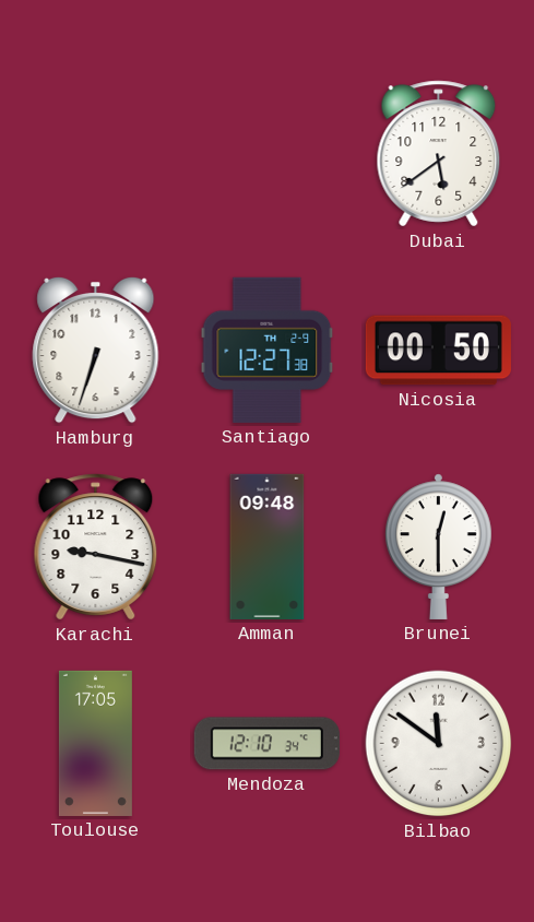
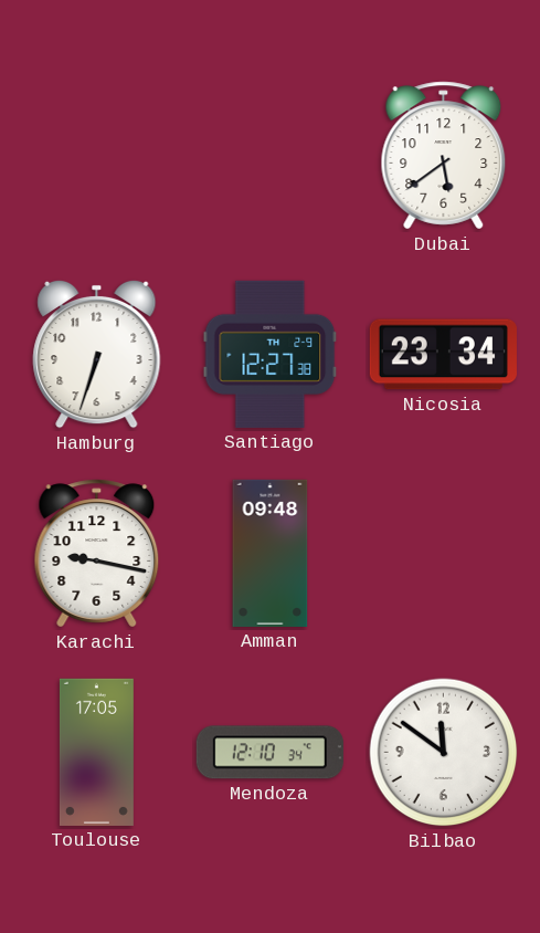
Nicosia: 00:50 -> 23:34
Brunei: 12:30 -> none
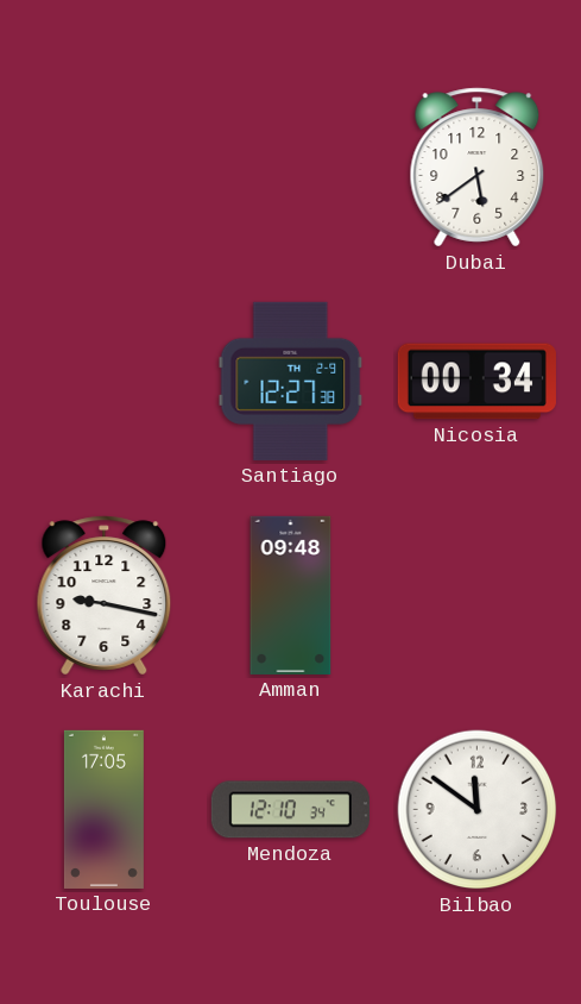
Hamburg: 6:33 -> none
Nicosia: 23:34 -> 00:34
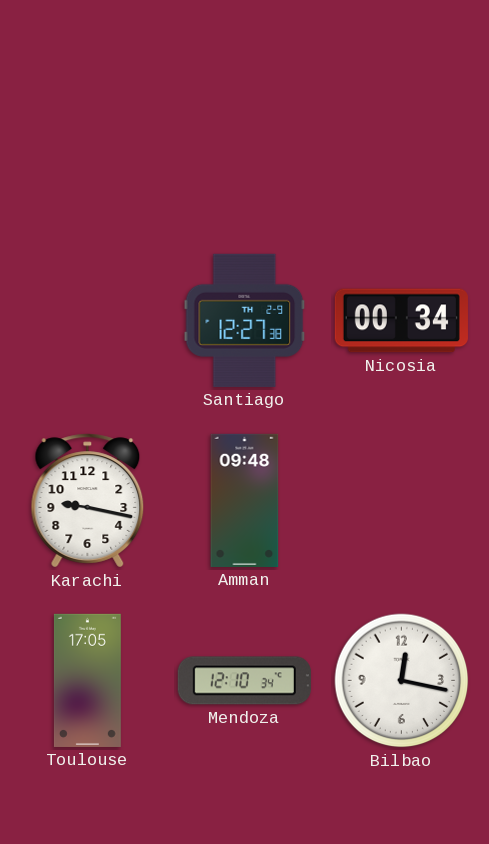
Dubai: 5:39 -> none
Bilbao: 11:51 -> 12:17
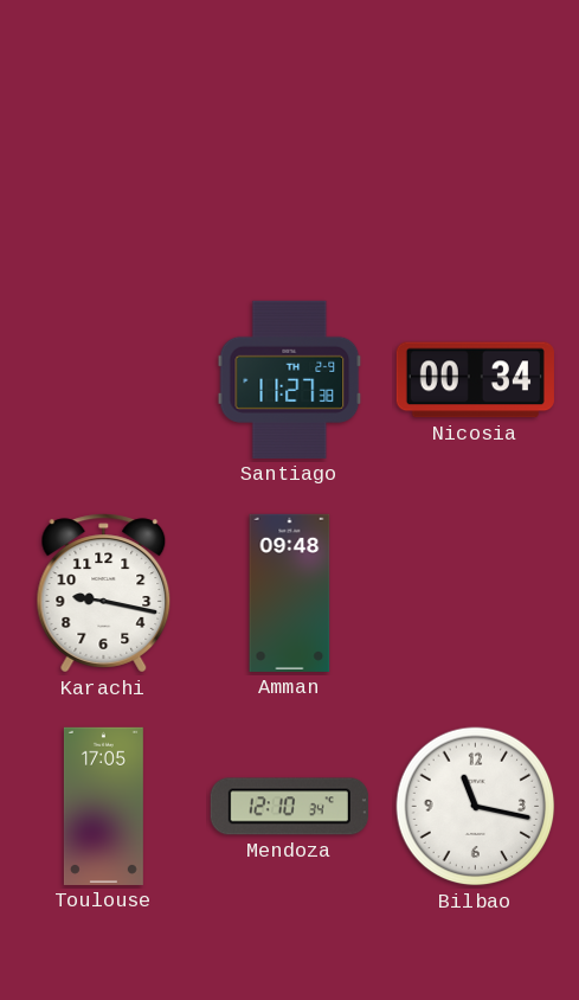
Santiago: 12:27 -> 11:27
Bilbao: 12:17 -> 11:17
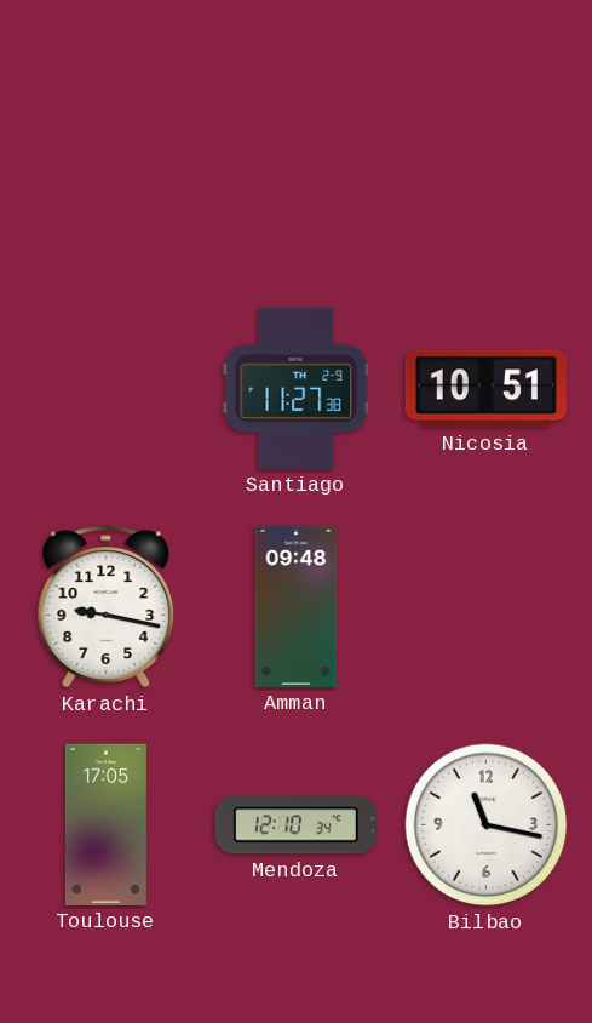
Nicosia: 00:34 -> 10:51
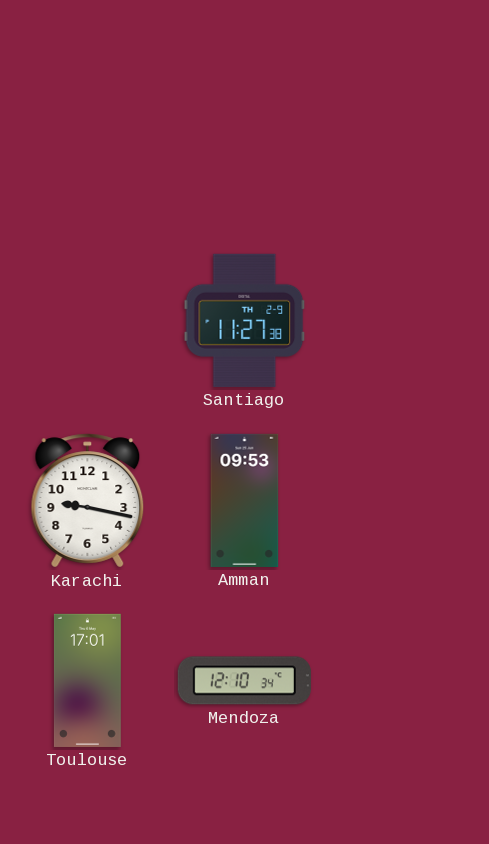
Nicosia: 10:51 -> none
Amman: 09:48 -> 09:53
Toulouse: 17:05 -> 17:01
Bilbao: 11:17 -> none
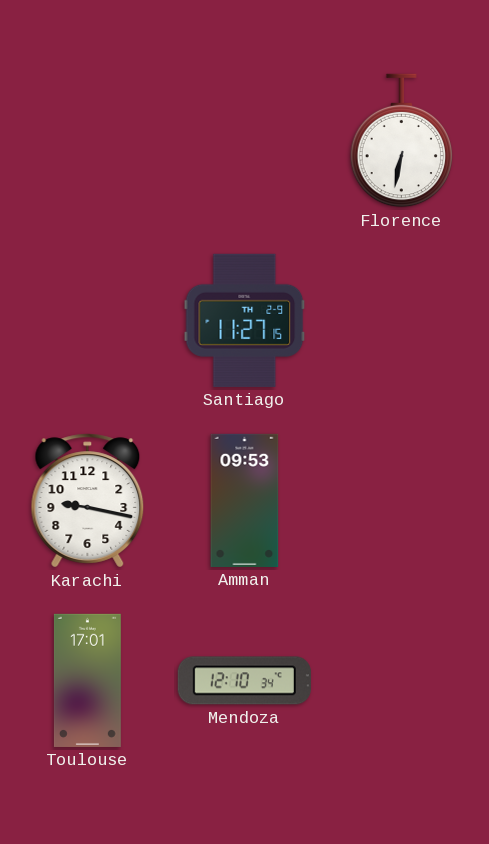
Florence: none -> 6:32
Santiago: 11:27:38 -> 11:27:15
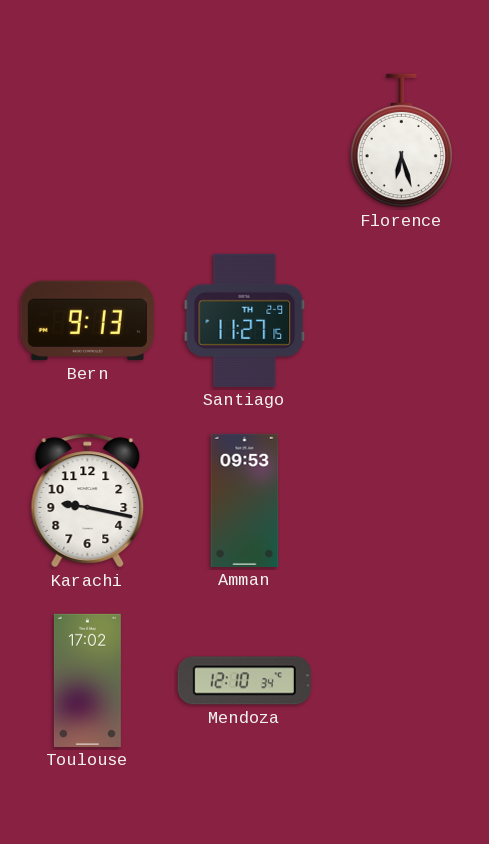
Florence: 6:32 -> 6:27
Bern: none -> 9:13
Toulouse: 17:01 -> 17:02
